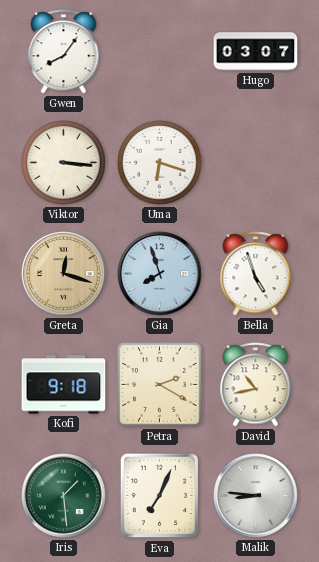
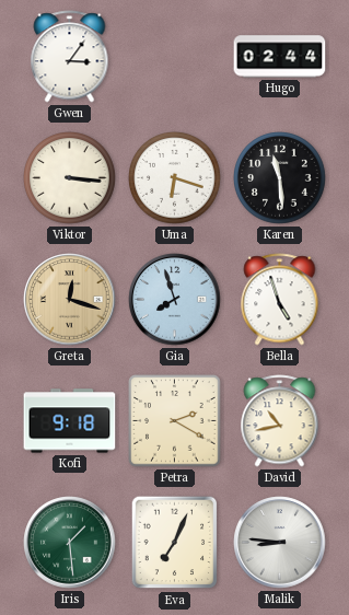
Gwen: 8:06 -> 3:06
Hugo: 03:07 -> 02:44
Karen: none -> 11:29
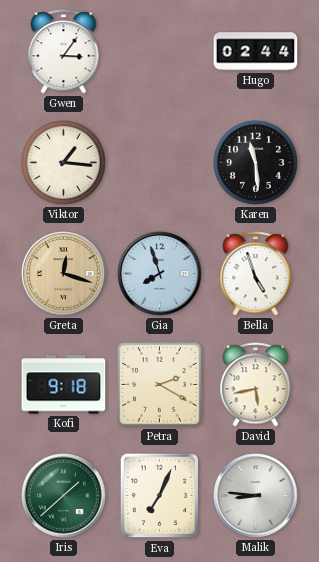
Viktor: 3:16 -> 1:16
Uma: 6:18 -> none
David: 10:43 -> 5:43
Iris: 1:29 -> 1:38
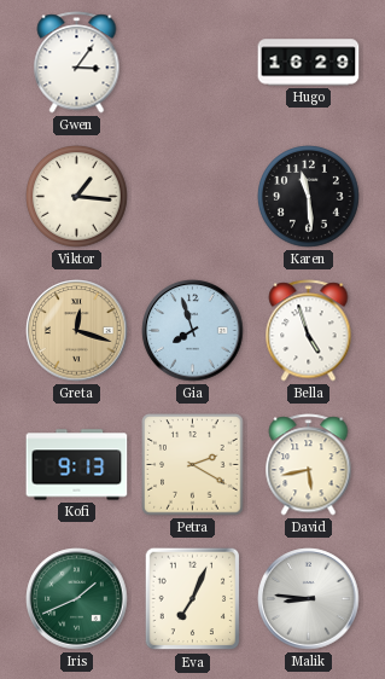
Hugo: 02:44 -> 16:29
Kofi: 9:18 -> 9:13
Iris: 1:38 -> 1:41
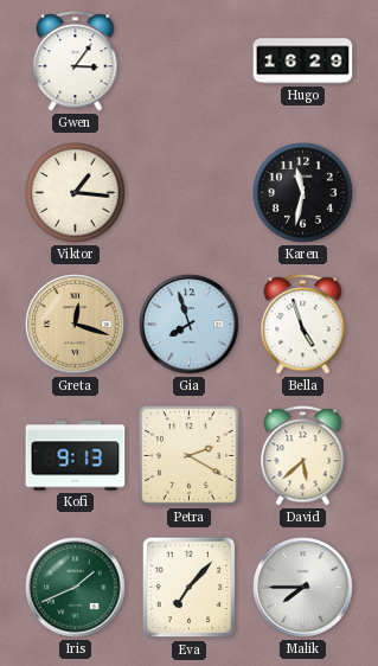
Karen: 11:29 -> 11:32
David: 5:43 -> 5:38
Eva: 7:04 -> 7:07
Malik: 8:46 -> 7:45
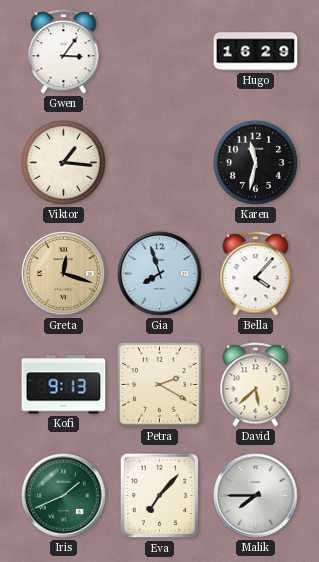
Bella: 4:57 -> 4:07
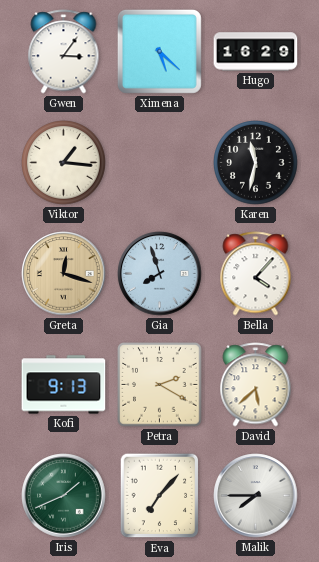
Ximena: none -> 5:22
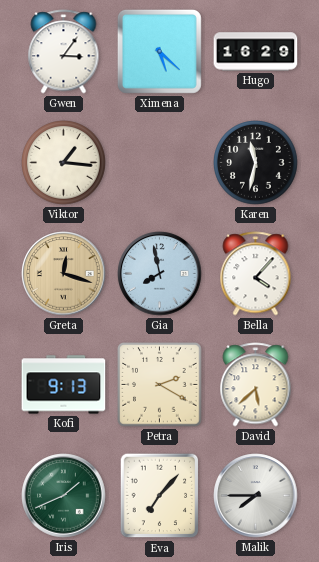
Gia: 7:57 -> 7:58
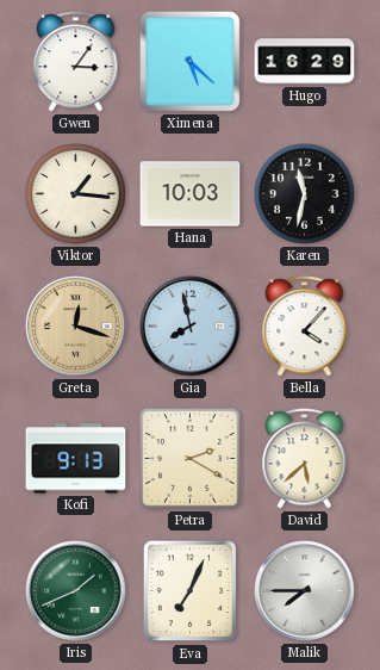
Hana: none -> 10:03
Eva: 7:07 -> 7:04
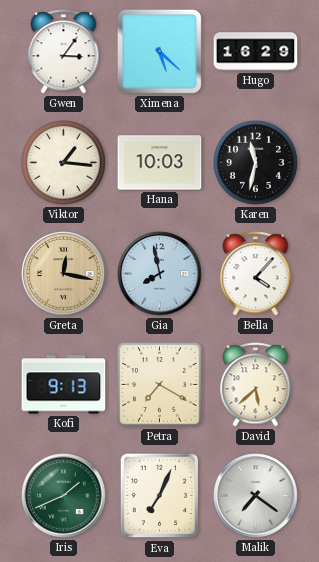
Greta: 12:18 -> 12:17
Petra: 2:20 -> 7:20
Malik: 7:45 -> 7:21
